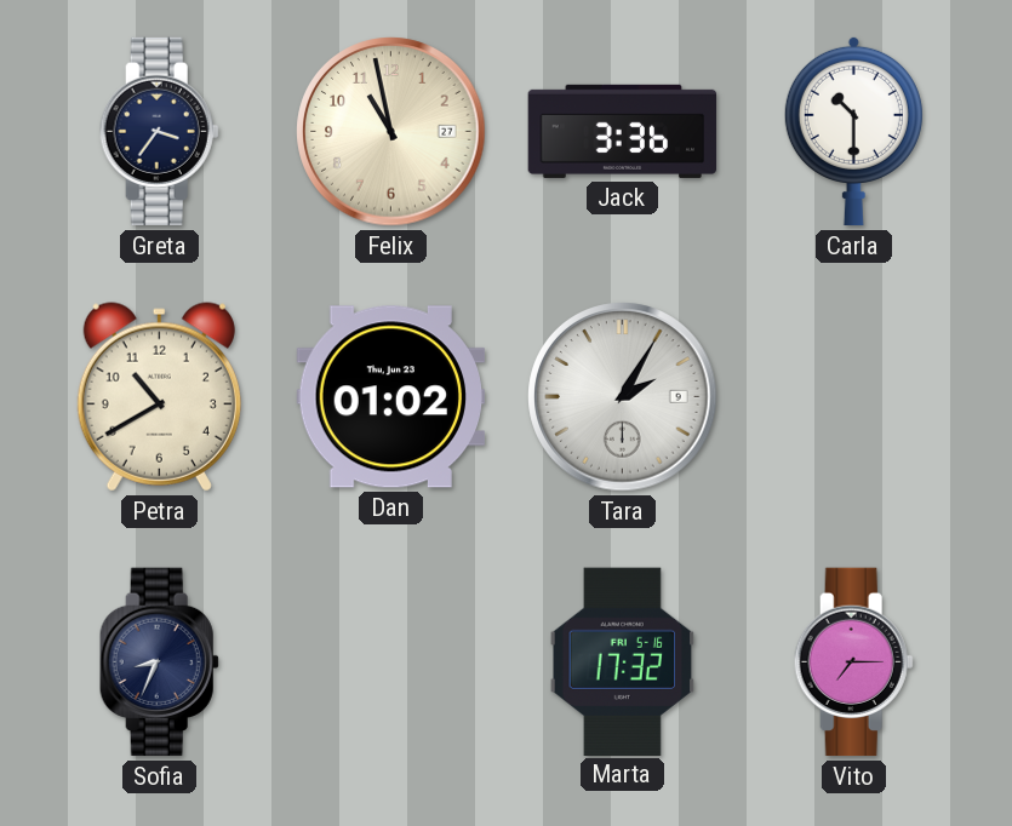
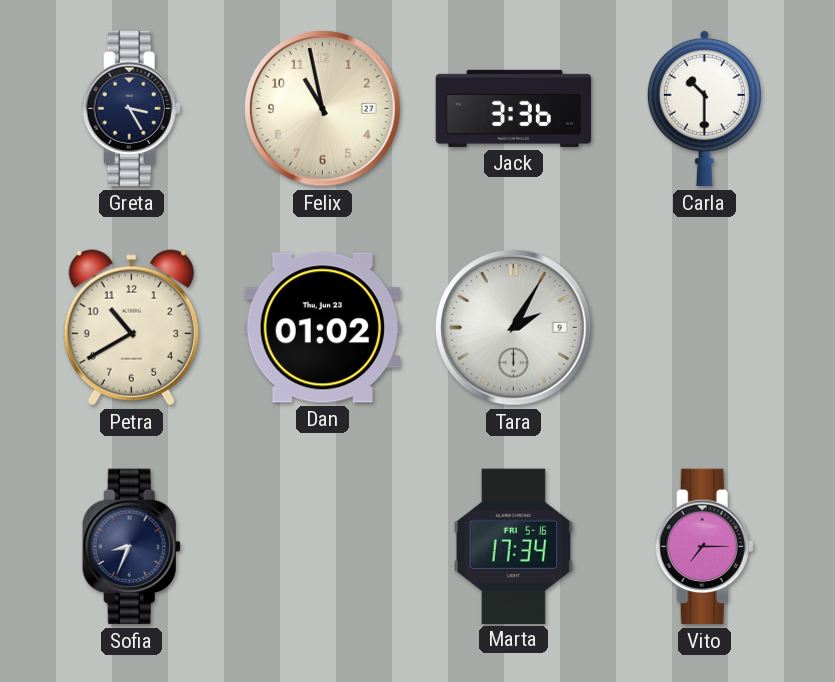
Greta: 3:36 -> 3:25
Marta: 17:32 -> 17:34
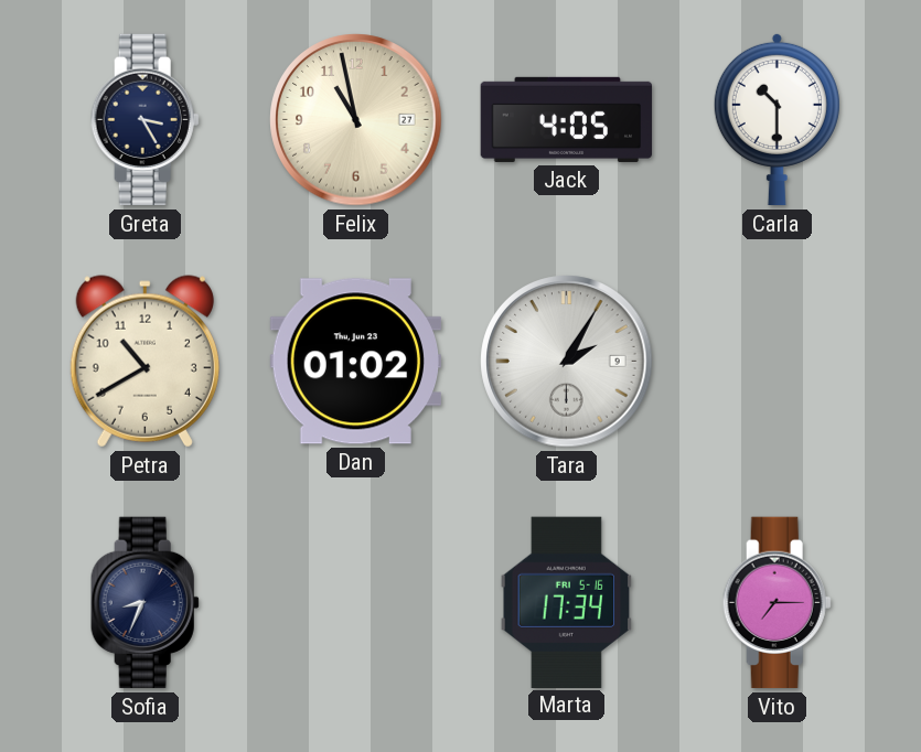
Jack: 3:36 -> 4:05
